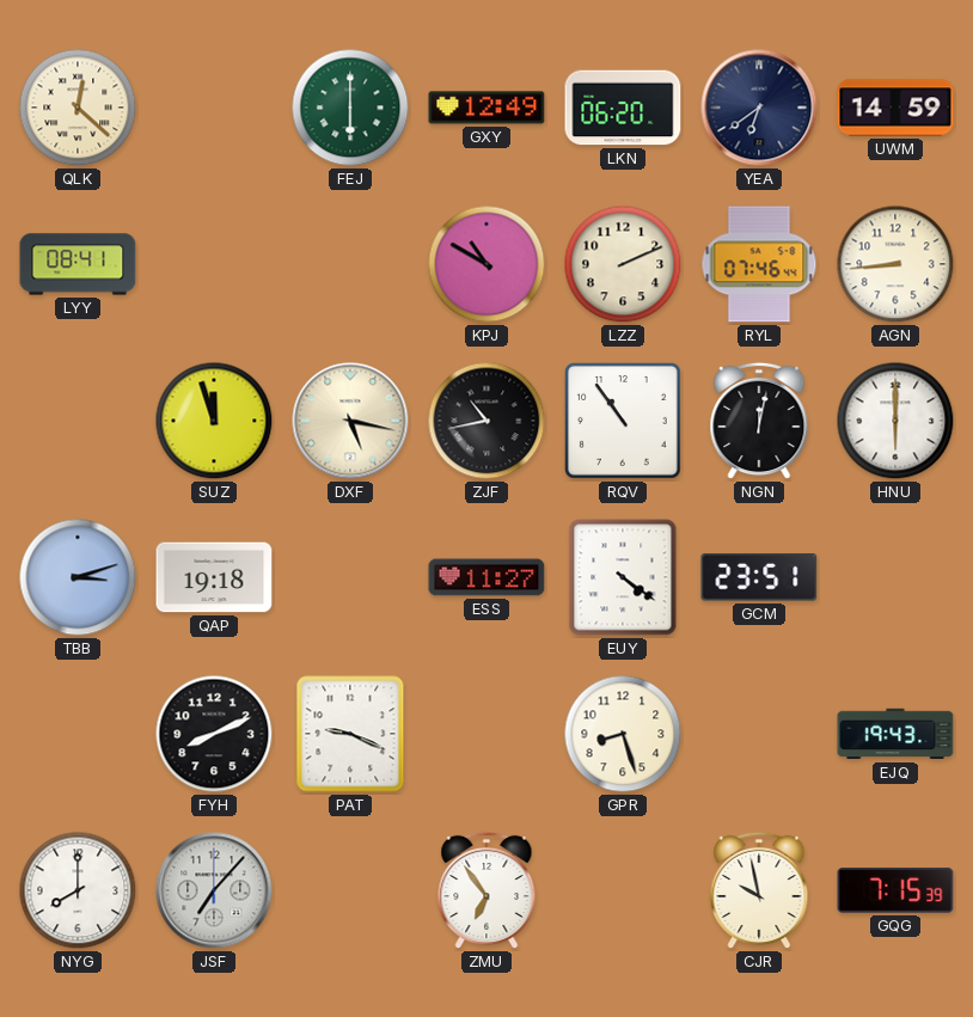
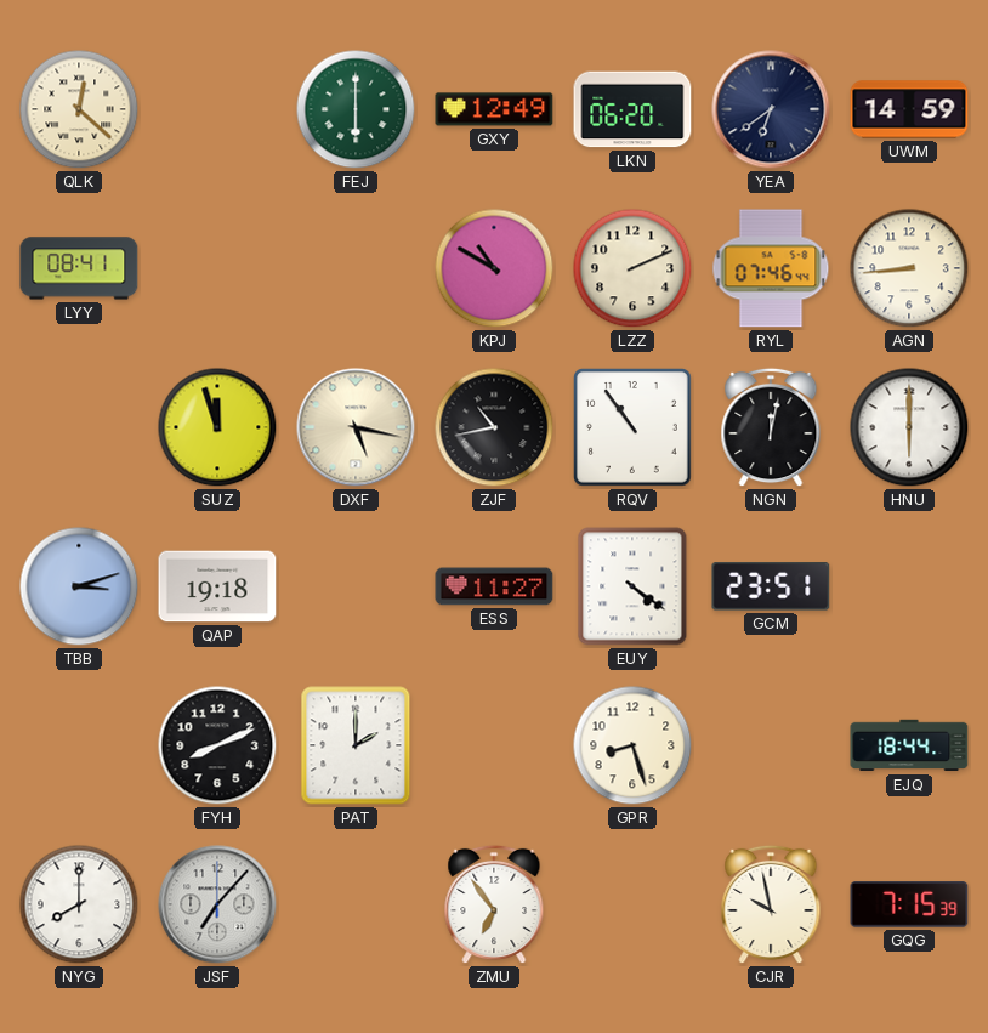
PAT: 9:19 -> 2:00
EJQ: 19:43 -> 18:44
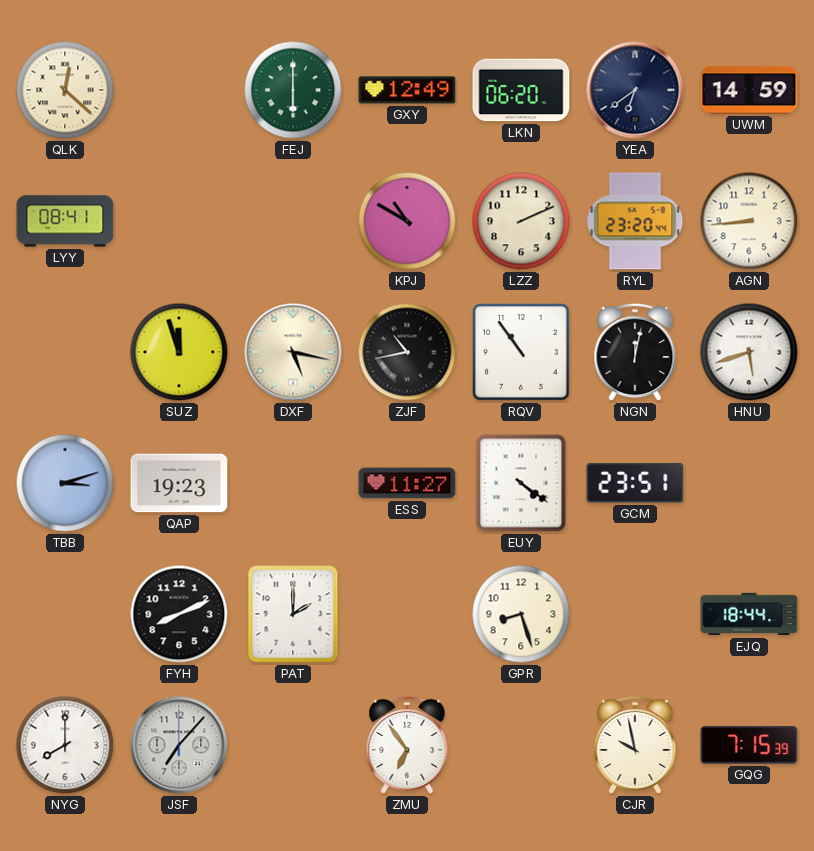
RYL: 07:46 -> 23:20
HNU: 6:00 -> 5:42
QAP: 19:18 -> 19:23
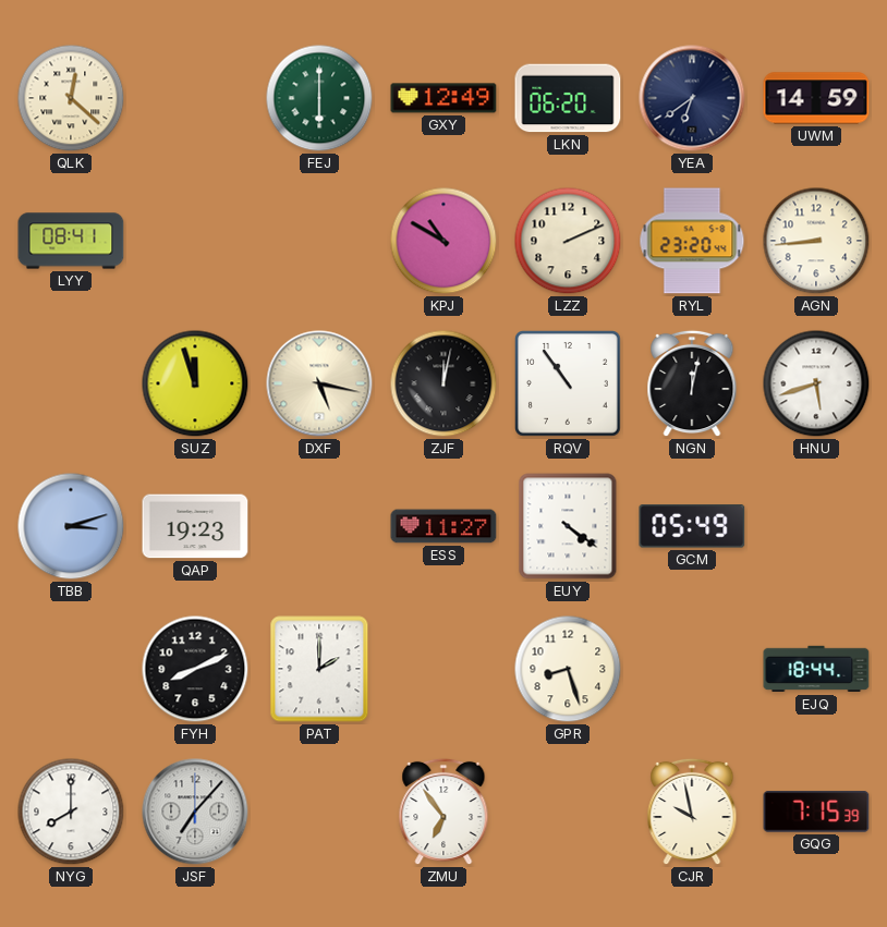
ZJF: 10:43 -> 12:02
GCM: 23:51 -> 05:49
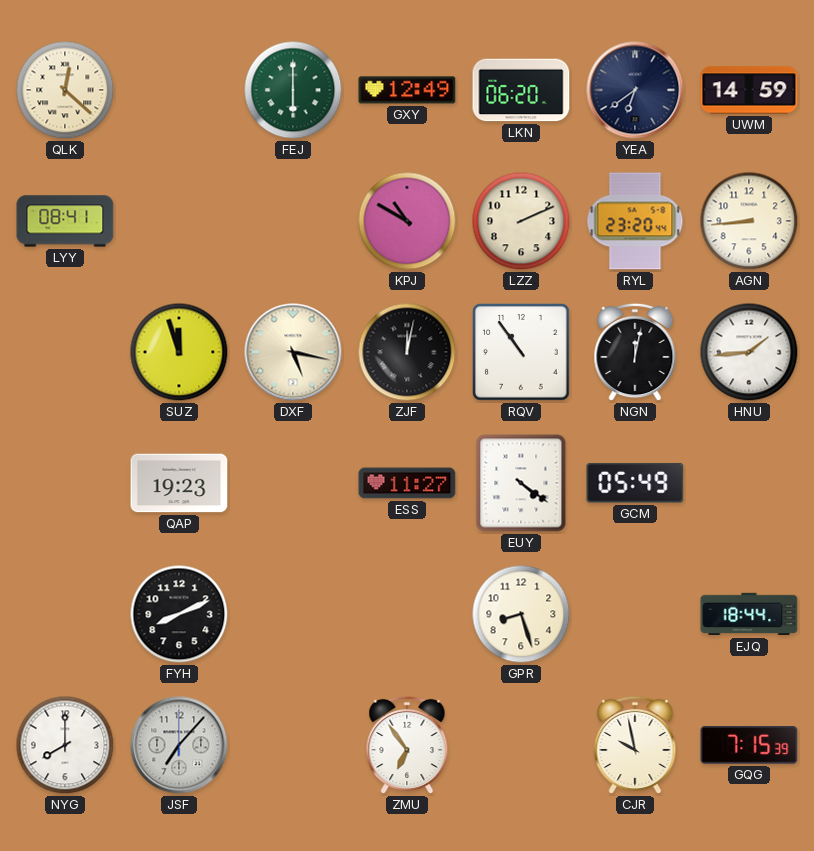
HNU: 5:42 -> 1:44
TBB: 3:12 -> none
PAT: 2:00 -> none
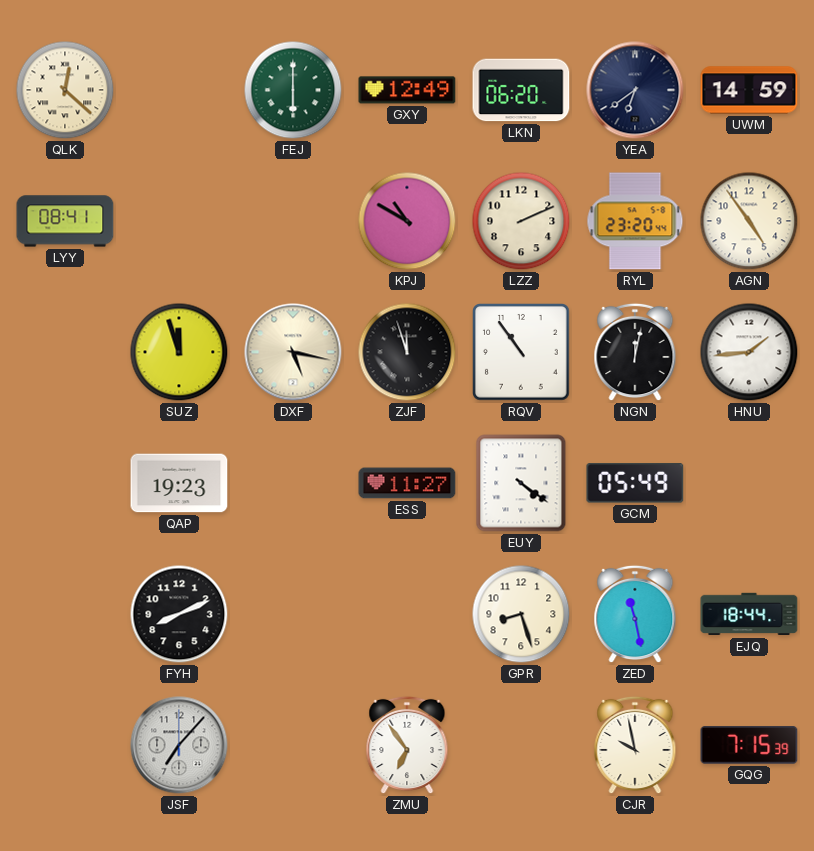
AGN: 8:44 -> 4:54
ZJF: 12:02 -> 11:57
ZED: none -> 11:28
NYG: 8:00 -> none
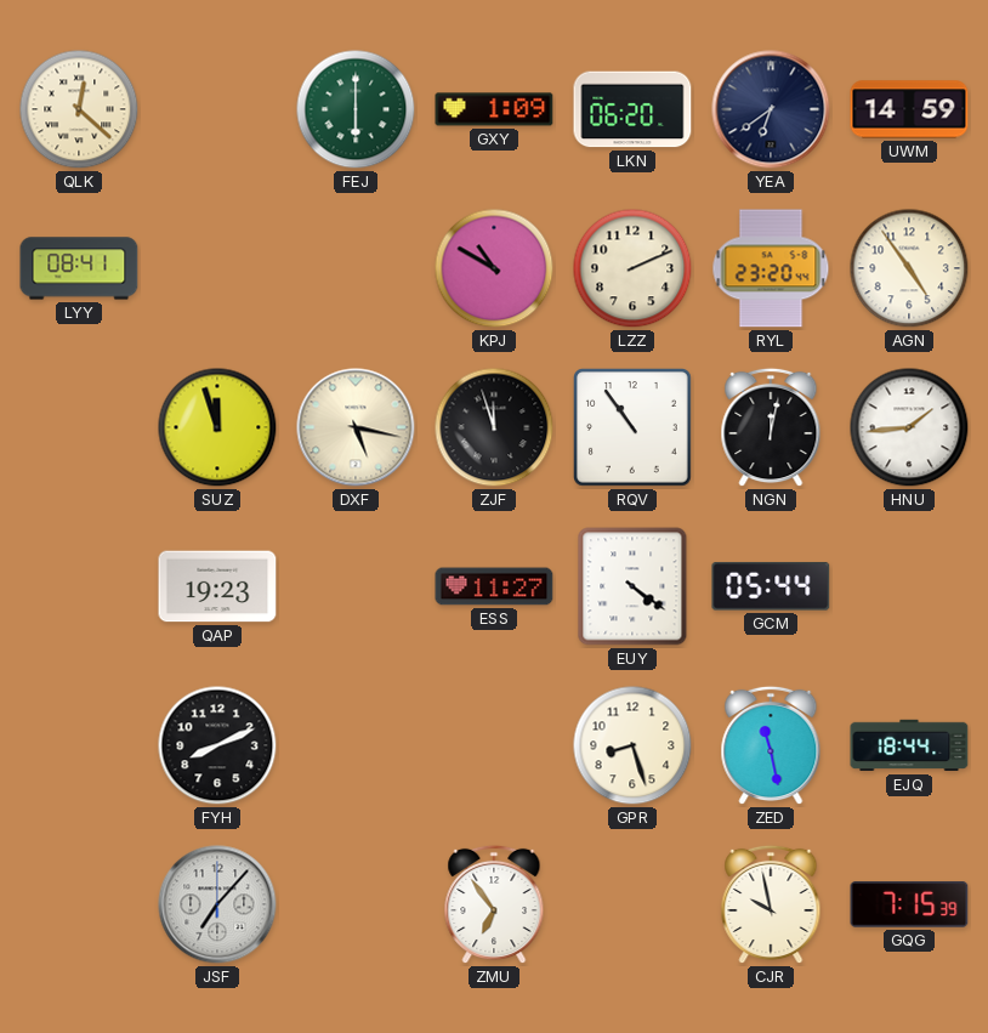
GXY: 12:49 -> 1:09
GCM: 05:49 -> 05:44
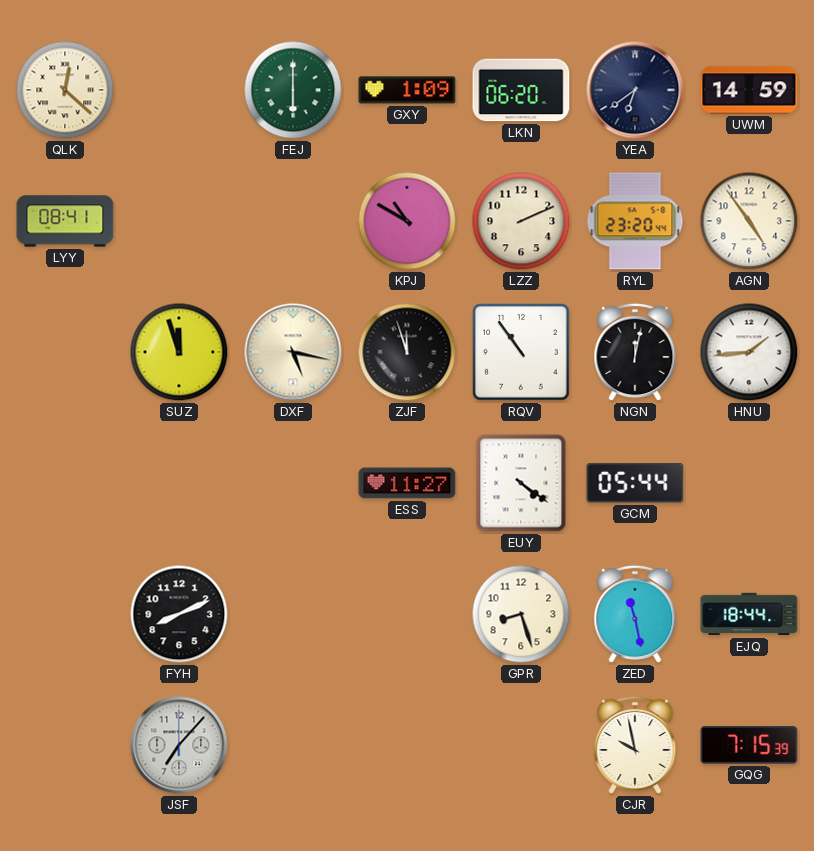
QAP: 19:23 -> none
ZMU: 6:54 -> none
